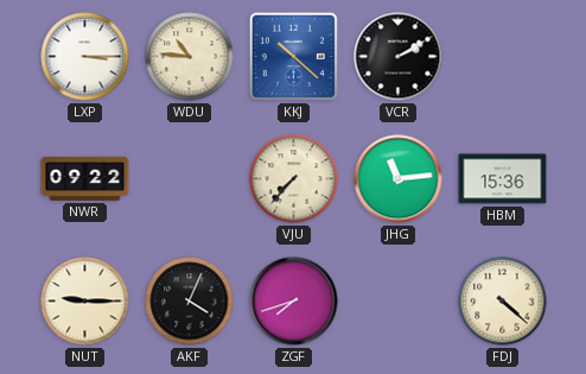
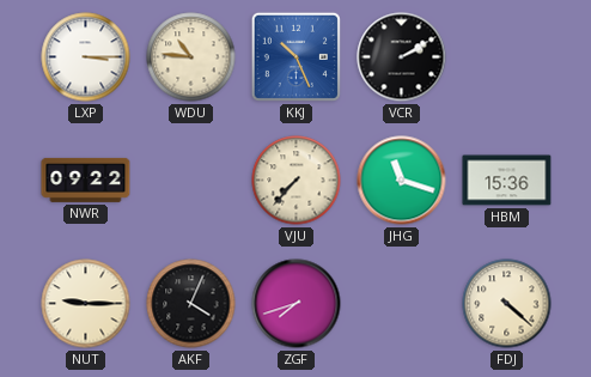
KKJ: 10:22 -> 10:26
JHG: 11:14 -> 11:18
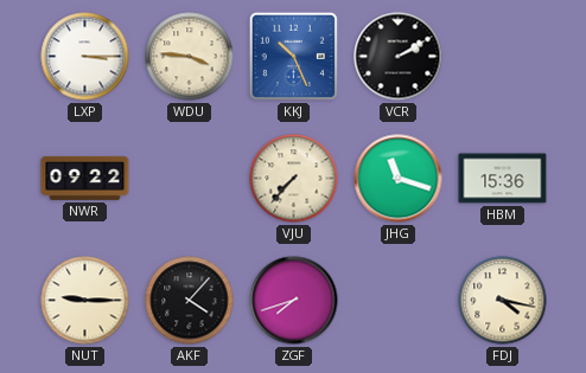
WDU: 10:46 -> 3:46
AKF: 4:04 -> 4:07
FDJ: 4:22 -> 4:17
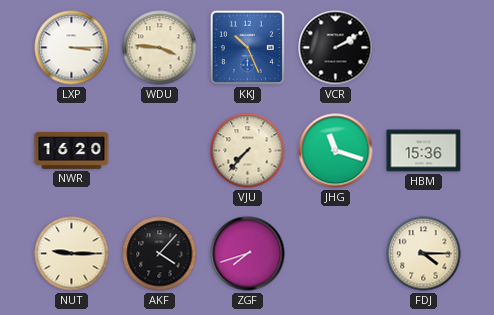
NWR: 09:22 -> 16:20
FDJ: 4:17 -> 4:15
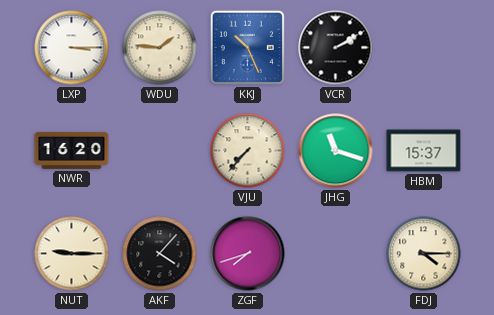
WDU: 3:46 -> 1:46
HBM: 15:36 -> 15:37
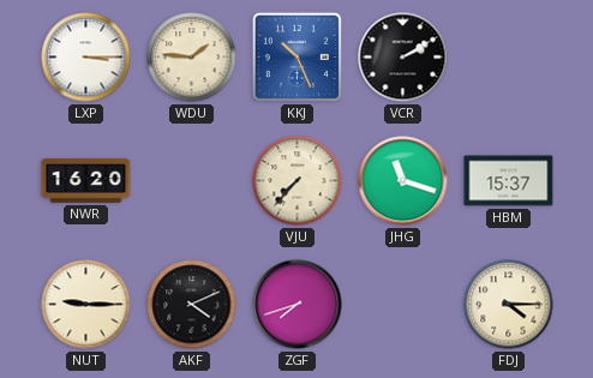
AKF: 4:07 -> 4:11
